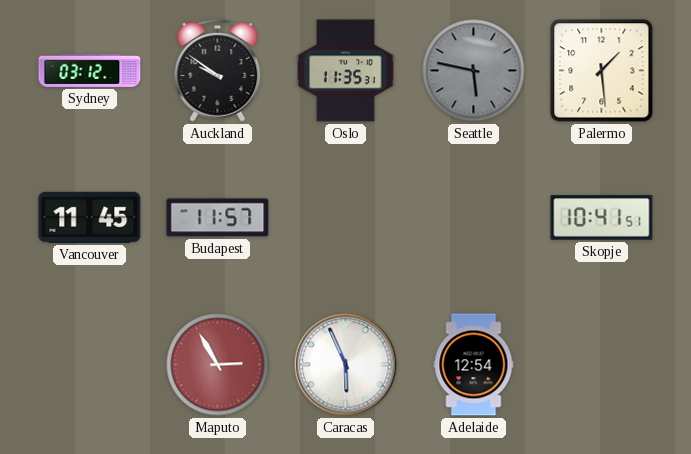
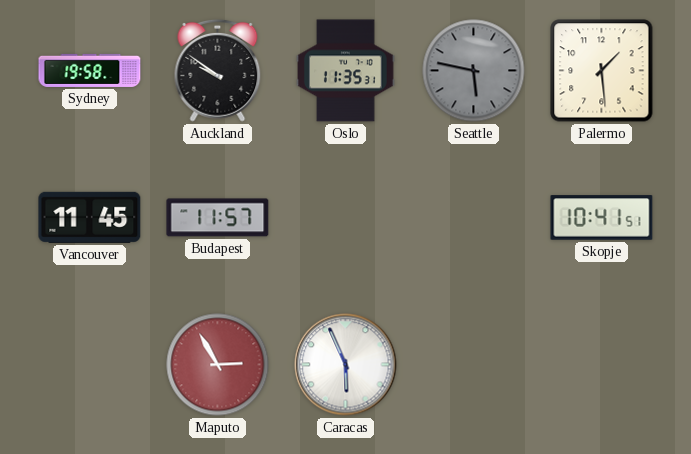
Sydney: 03:12 -> 19:58
Adelaide: 12:54 -> none
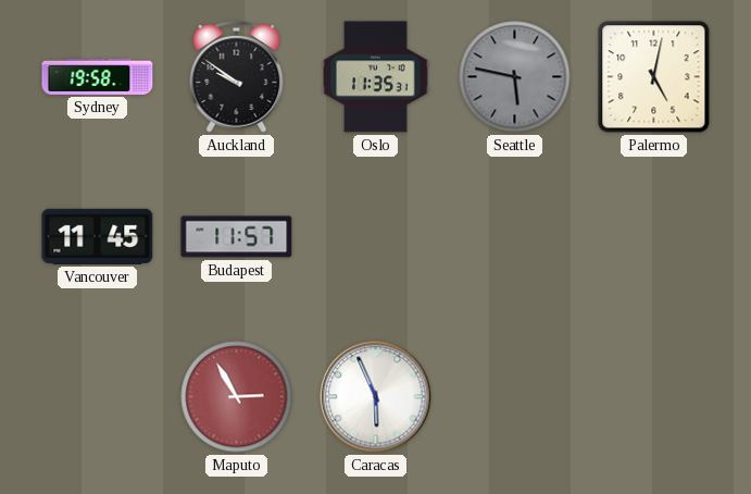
Palermo: 1:29 -> 5:02
Skopje: 10:41 -> none
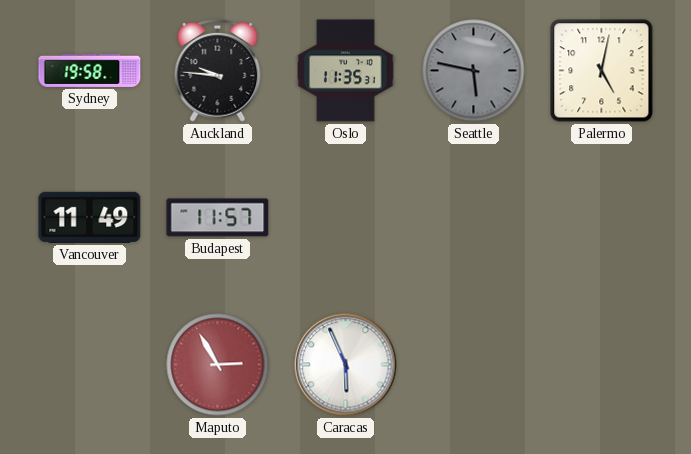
Auckland: 9:51 -> 9:46
Vancouver: 11:45 -> 11:49
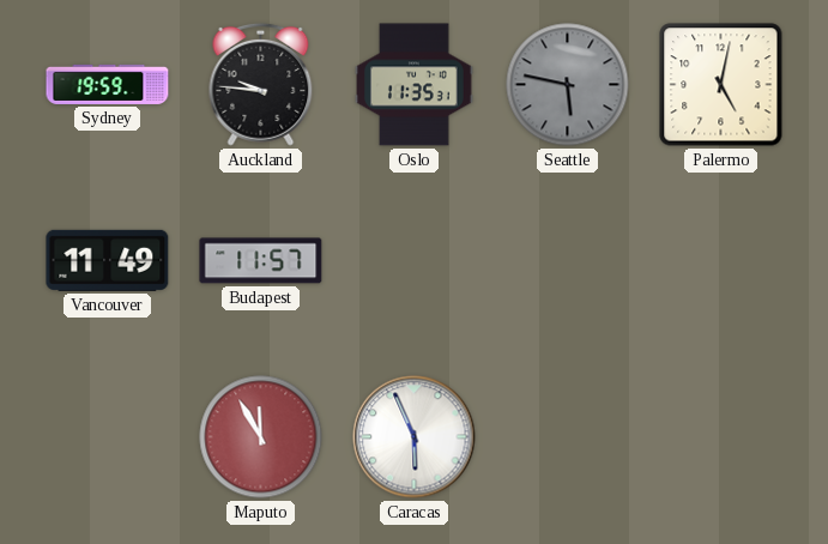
Sydney: 19:58 -> 19:59
Maputo: 2:55 -> 11:55
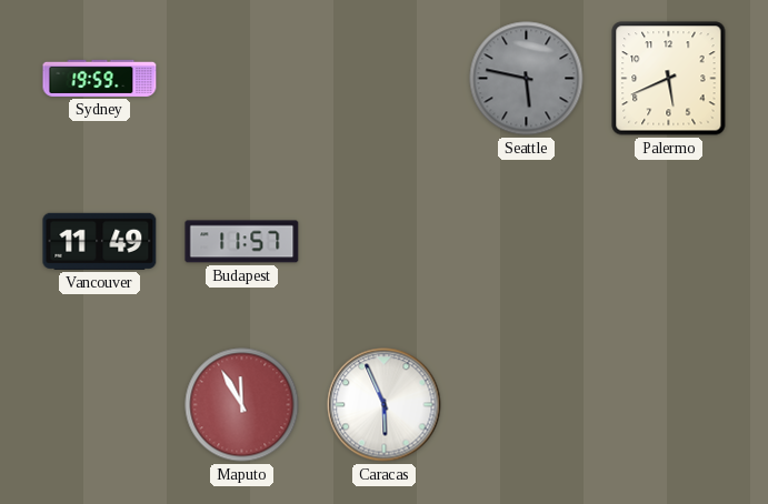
Auckland: 9:46 -> none
Oslo: 11:35 -> none
Palermo: 5:02 -> 5:41
